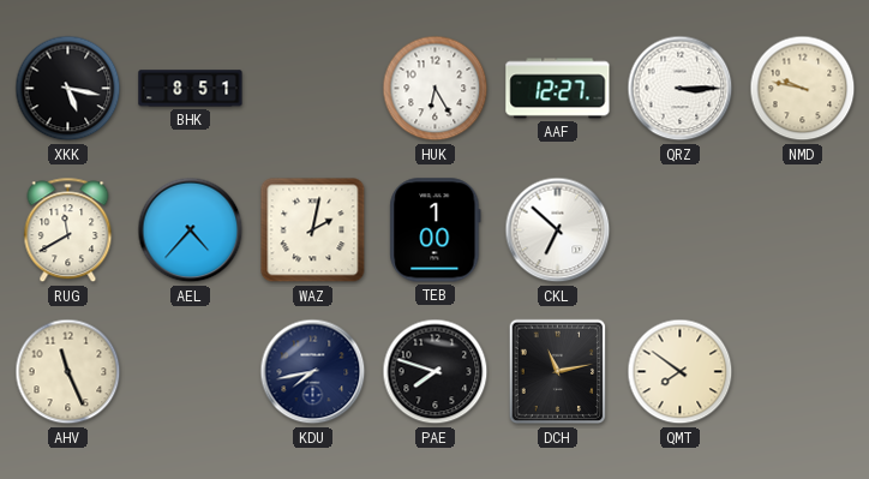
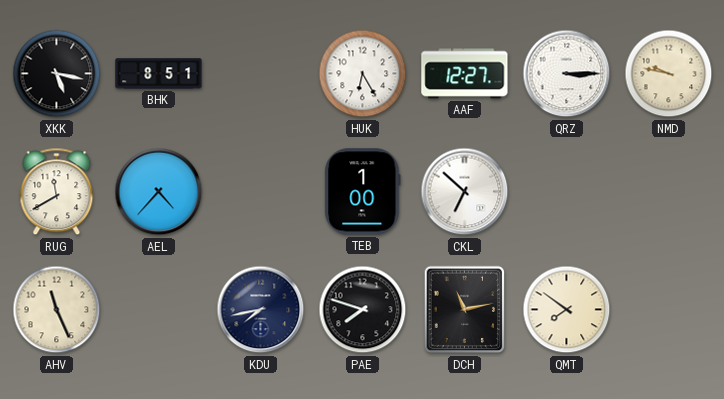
WAZ: 2:02 -> none
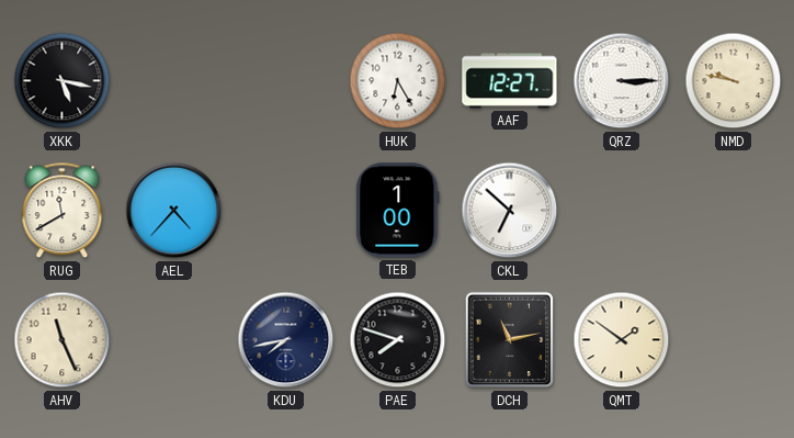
BHK: 8:51 -> none
QMT: 7:51 -> 1:51
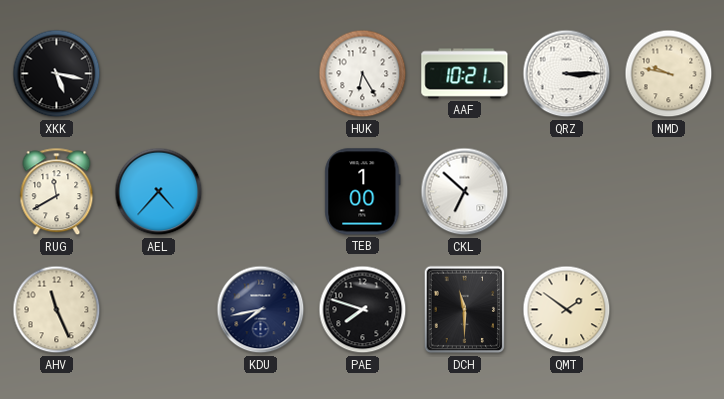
AAF: 12:27 -> 10:21
DCH: 11:13 -> 11:30
